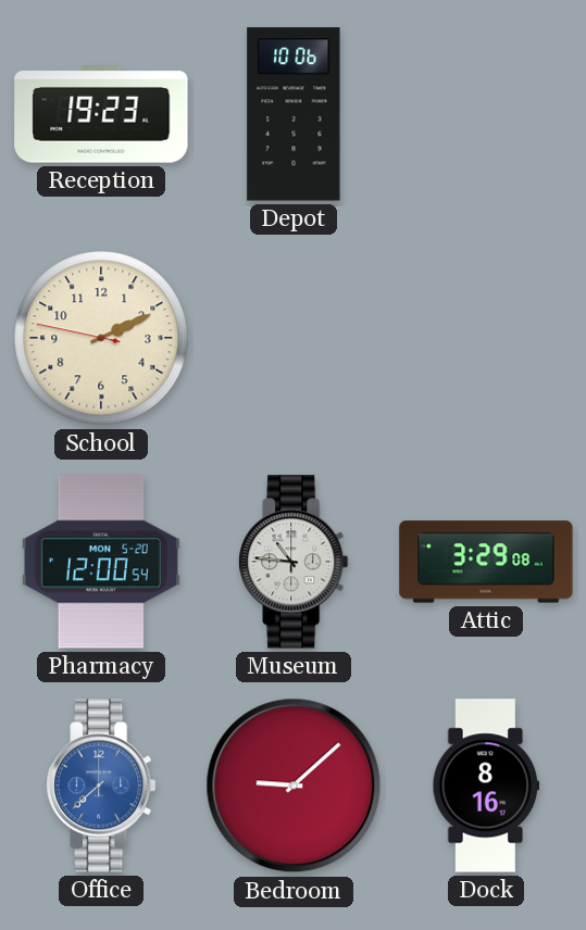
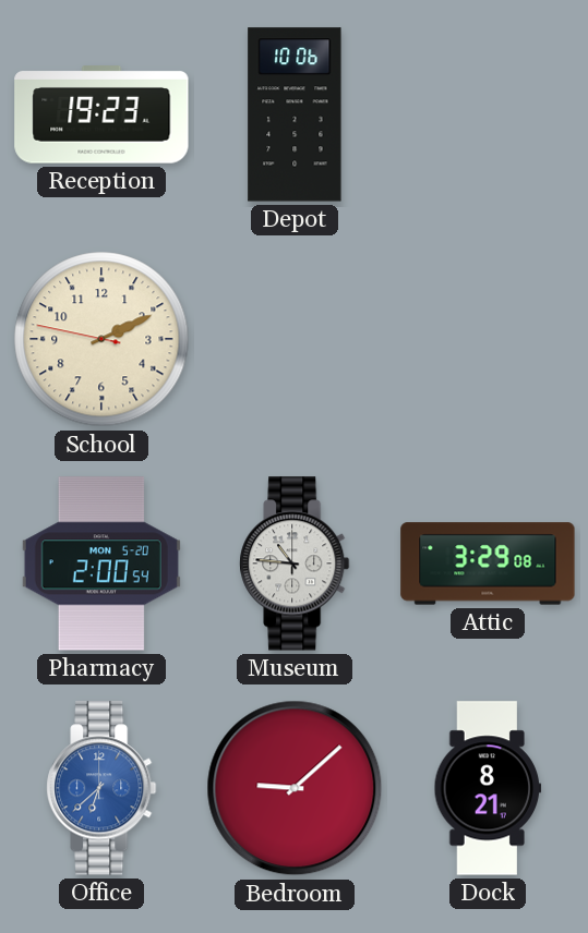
Pharmacy: 12:00 -> 2:00
Office: 7:38 -> 6:38
Dock: 8:16 -> 8:21
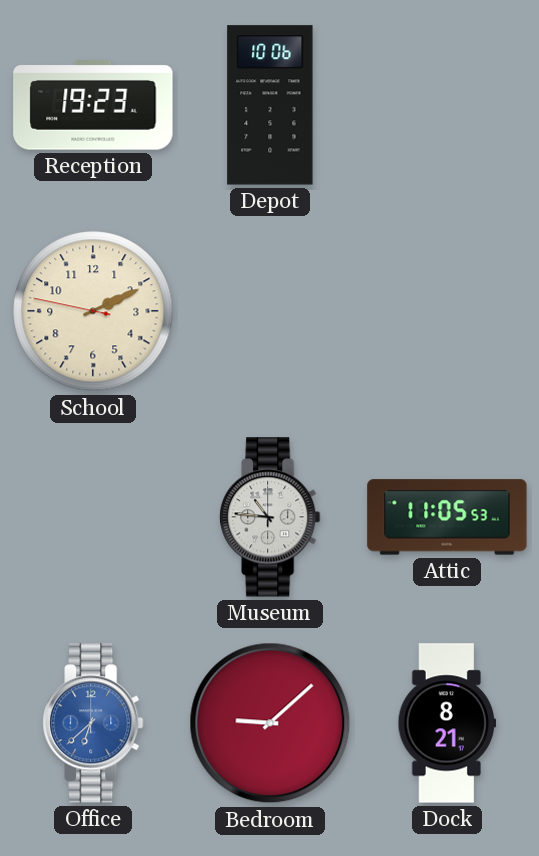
Pharmacy: 2:00 -> none
Attic: 3:29 -> 11:05
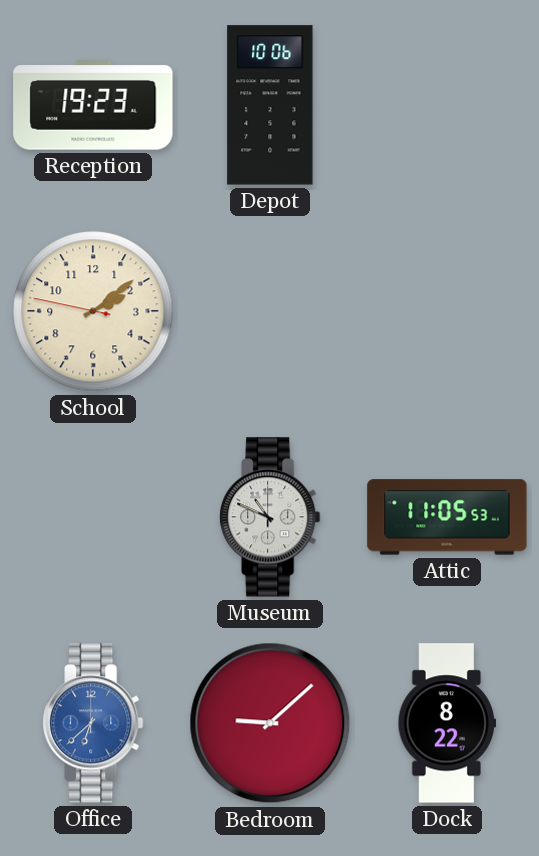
School: 2:10 -> 2:08
Museum: 10:46 -> 10:49
Dock: 8:21 -> 8:22
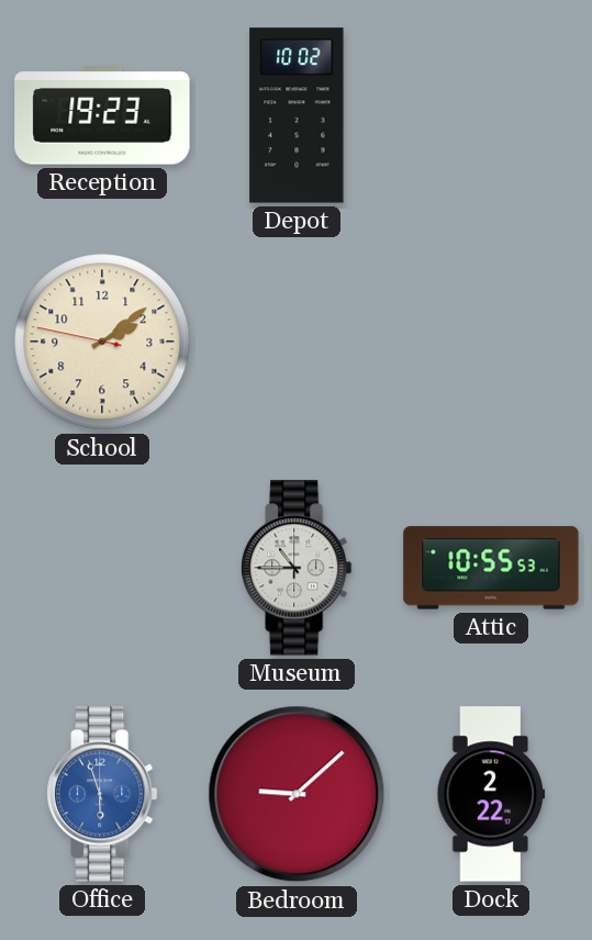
Depot: 10:06 -> 10:02
Museum: 10:49 -> 10:45
Attic: 11:05 -> 10:55
Office: 6:38 -> 5:57
Dock: 8:22 -> 2:22
